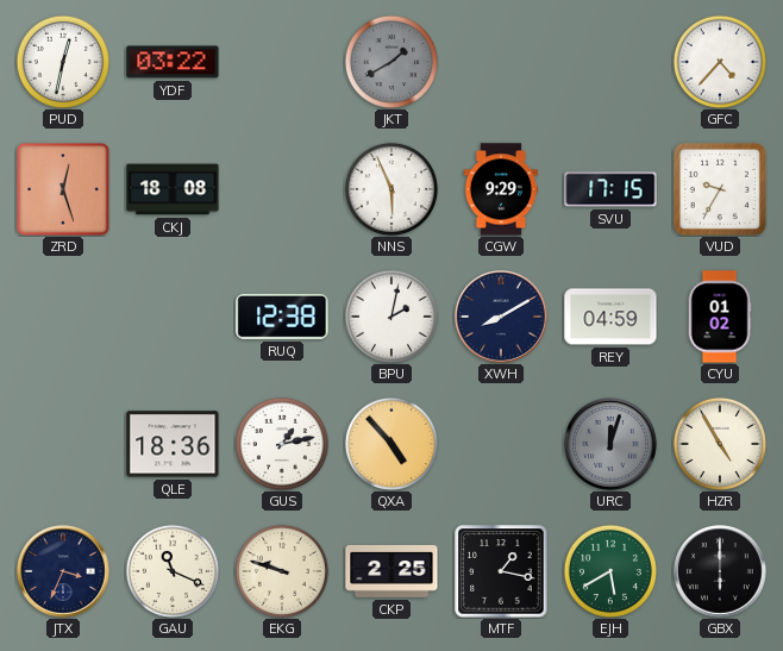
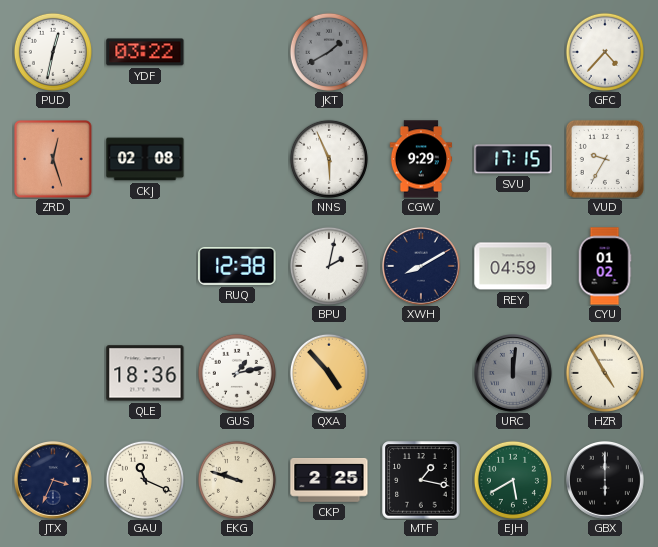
CKJ: 18:08 -> 02:08
URC: 12:03 -> 12:01
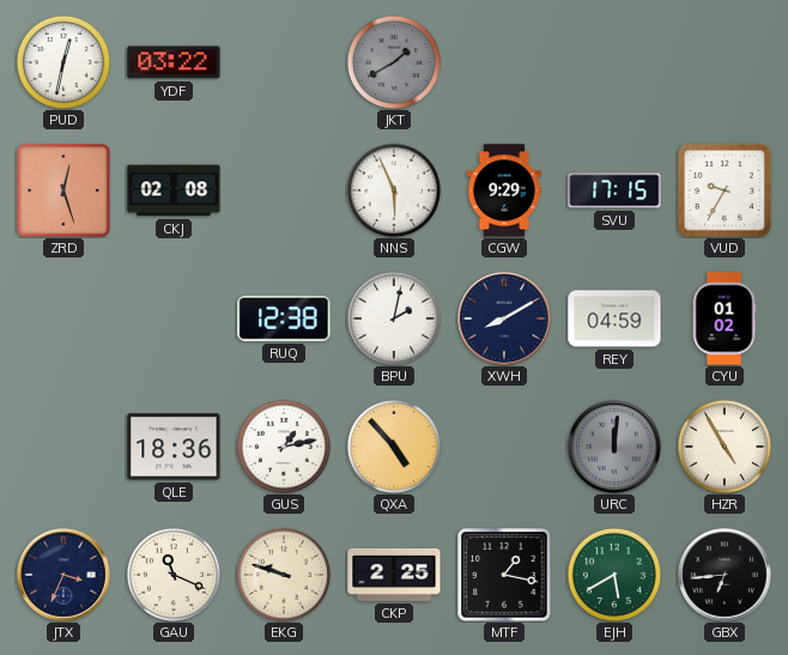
GFC: 4:37 -> none
GBX: 6:00 -> 6:44
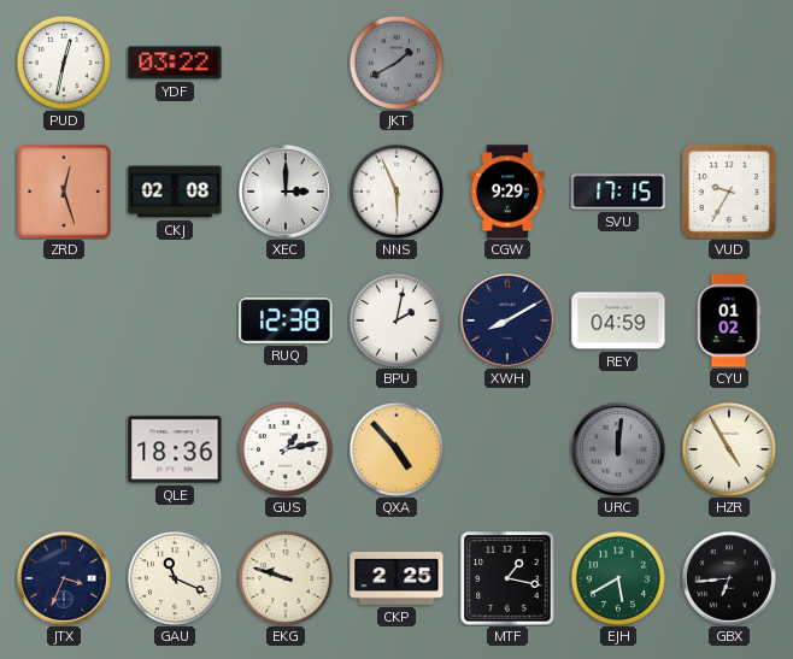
XEC: none -> 3:00
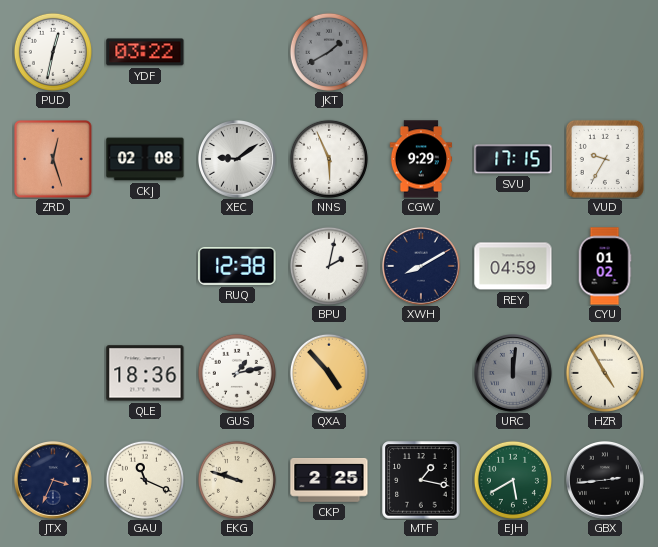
XEC: 3:00 -> 9:09
GBX: 6:44 -> 2:44
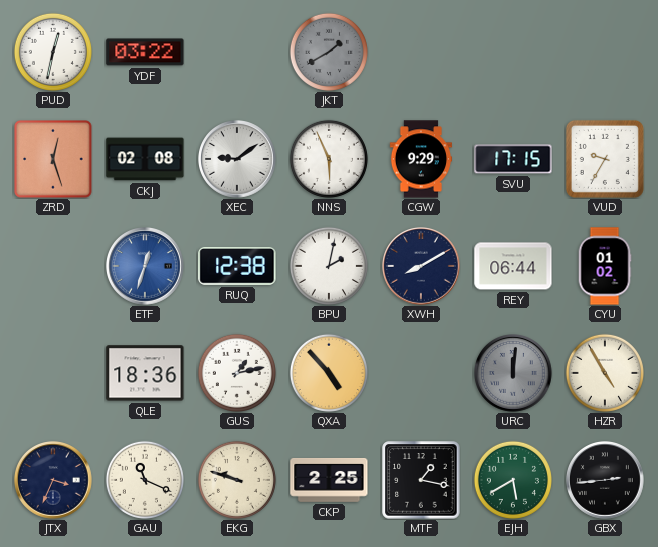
ETF: none -> 12:33
REY: 04:59 -> 06:44
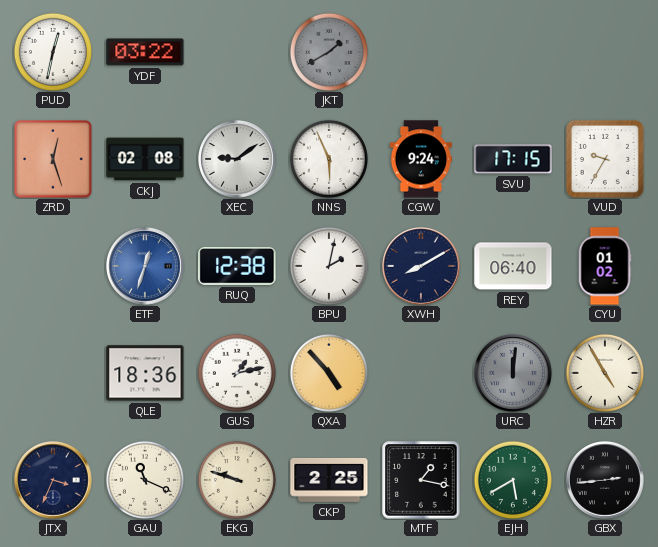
CGW: 9:29 -> 9:24
REY: 06:44 -> 06:40
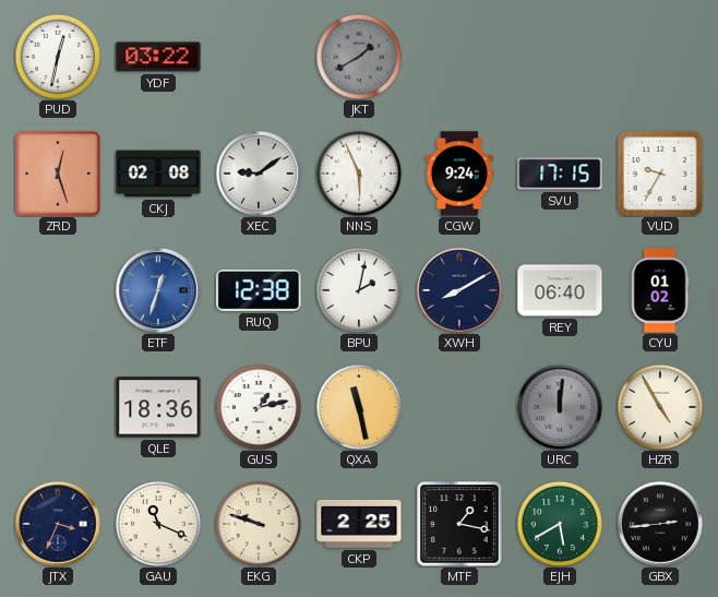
QXA: 4:53 -> 11:28
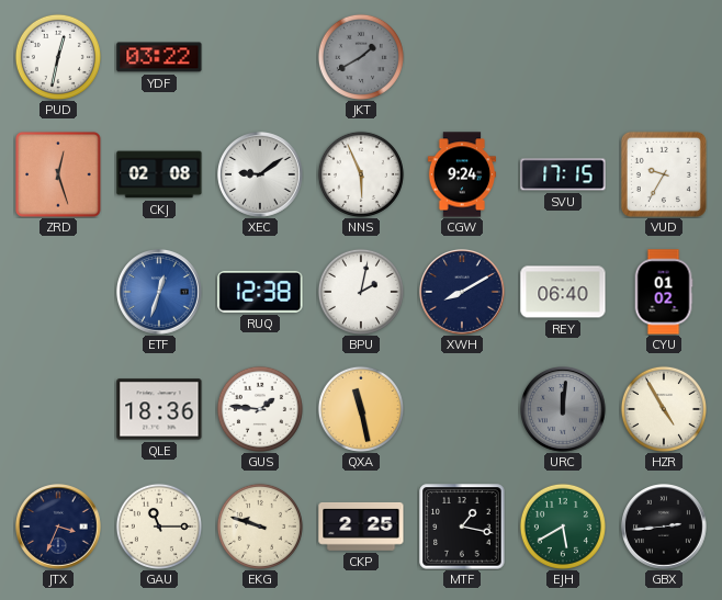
GUS: 1:13 -> 1:46
GAU: 11:19 -> 11:15
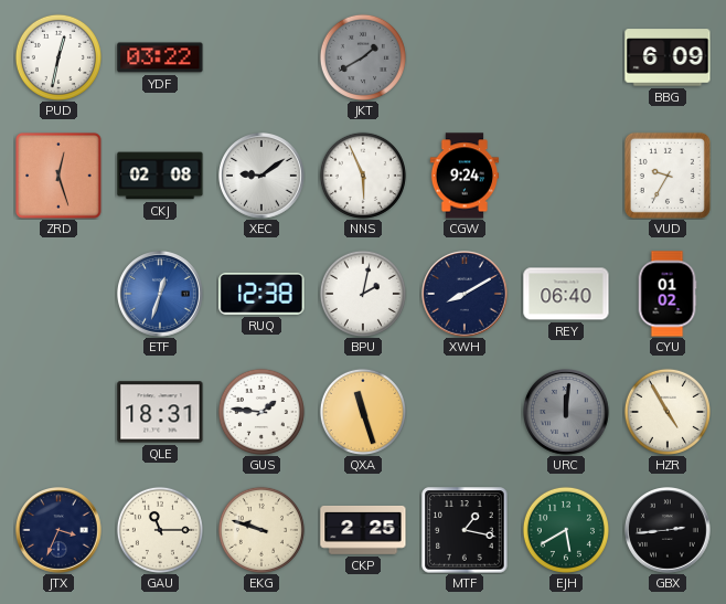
BBG: none -> 6:09
SVU: 17:15 -> none
QLE: 18:36 -> 18:31
QXA: 11:28 -> 11:27
